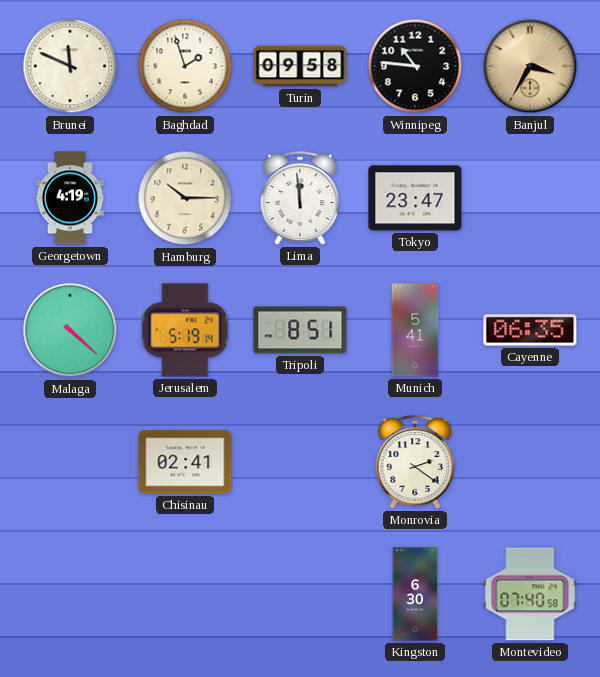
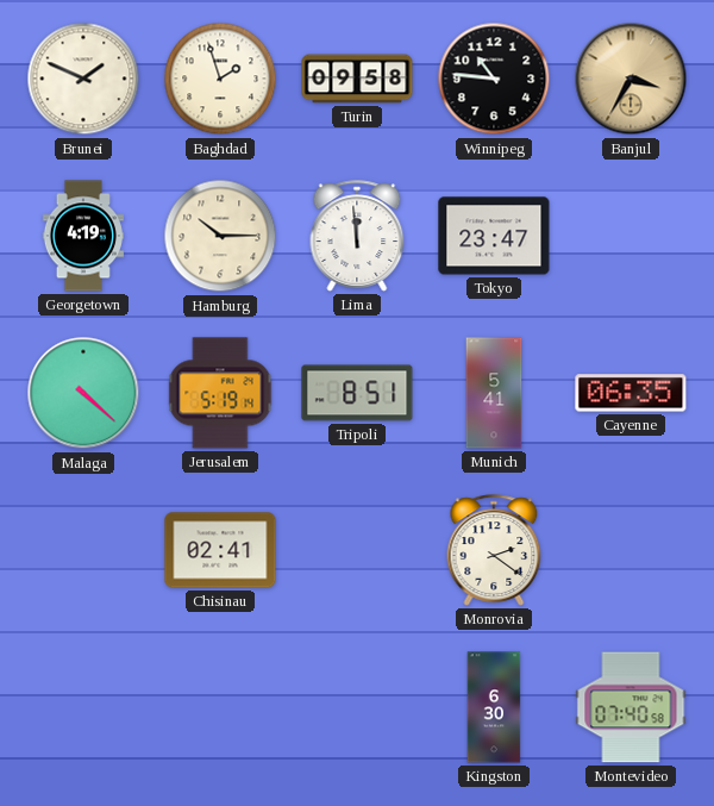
Brunei: 11:49 -> 1:49
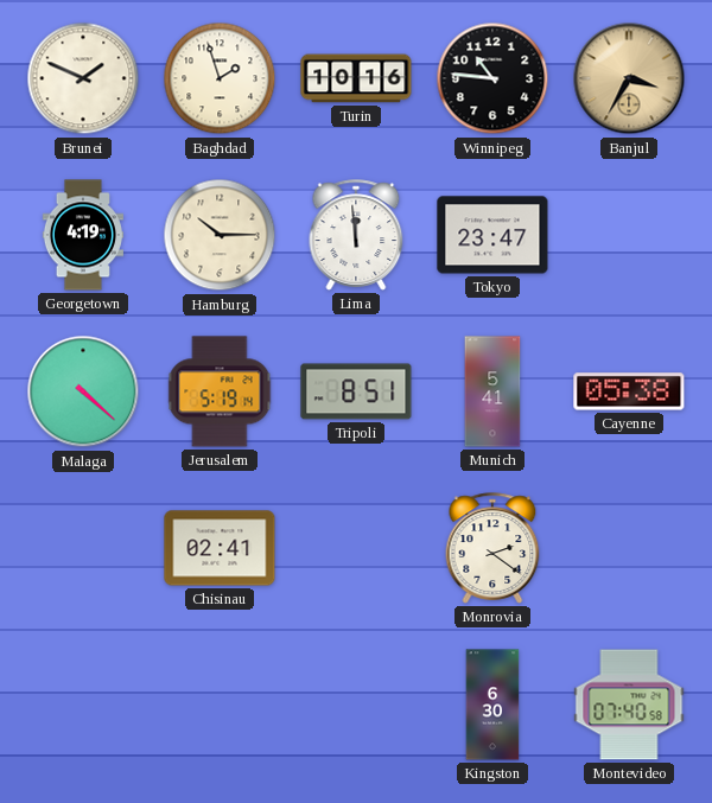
Turin: 09:58 -> 10:16
Cayenne: 06:35 -> 05:38
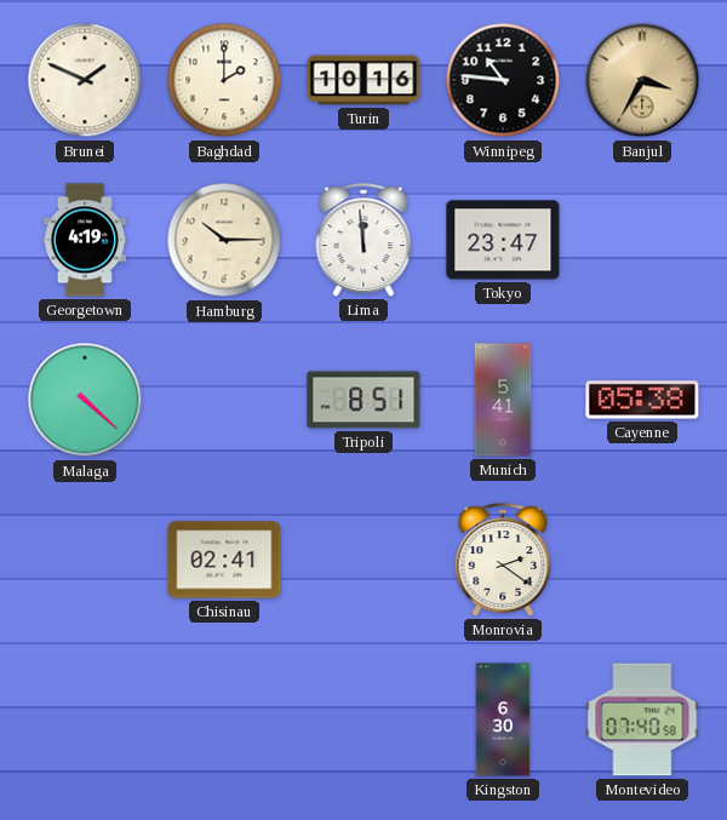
Baghdad: 1:57 -> 2:00
Jerusalem: 5:19 -> none
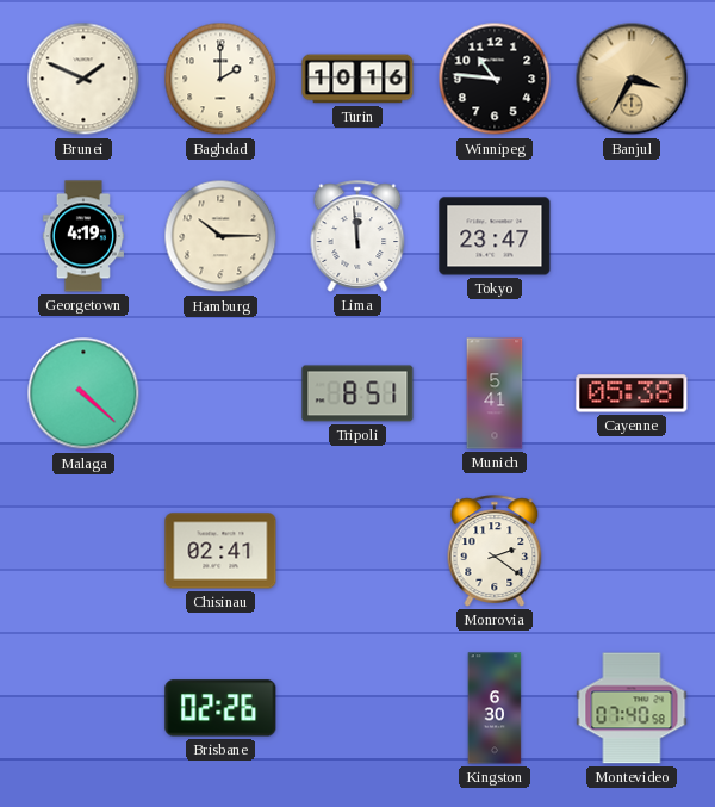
Brisbane: none -> 02:26
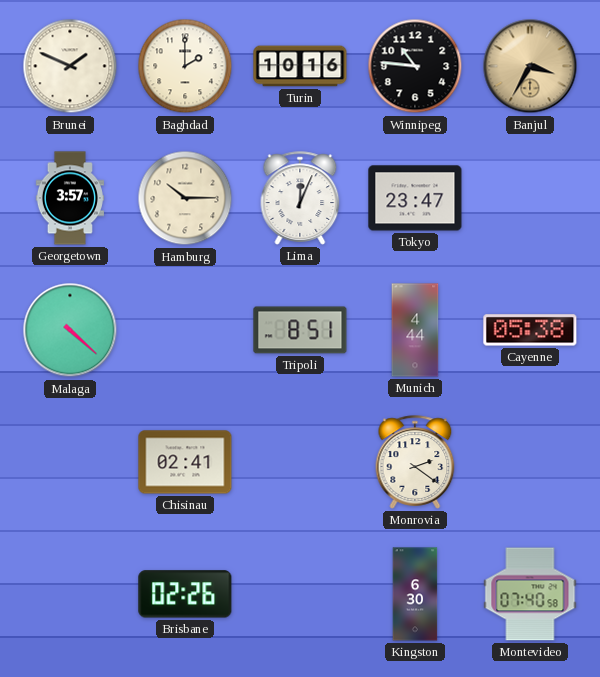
Georgetown: 4:19 -> 3:57
Lima: 11:59 -> 12:04
Munich: 5:41 -> 4:44
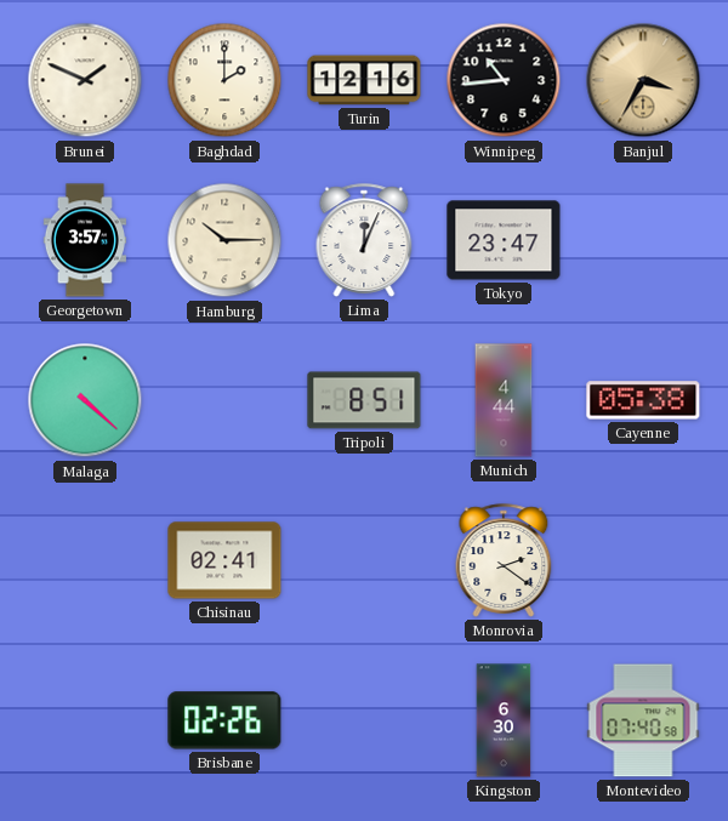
Turin: 10:16 -> 12:16
Winnipeg: 10:46 -> 10:44
